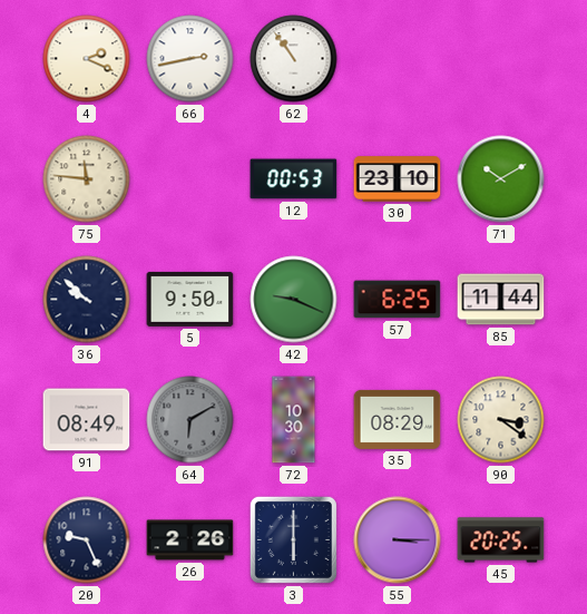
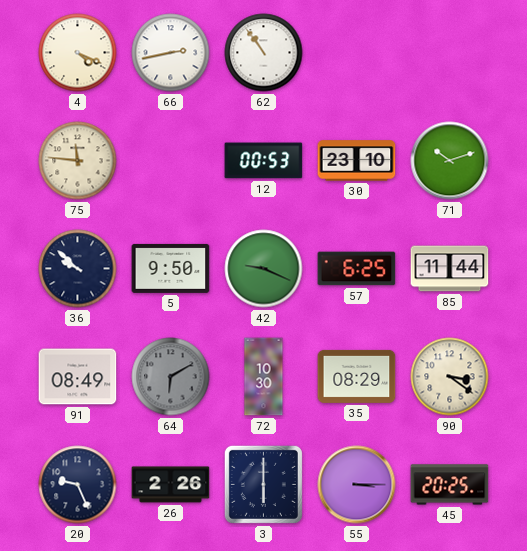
4: 2:19 -> 4:19
71: 10:10 -> 10:12
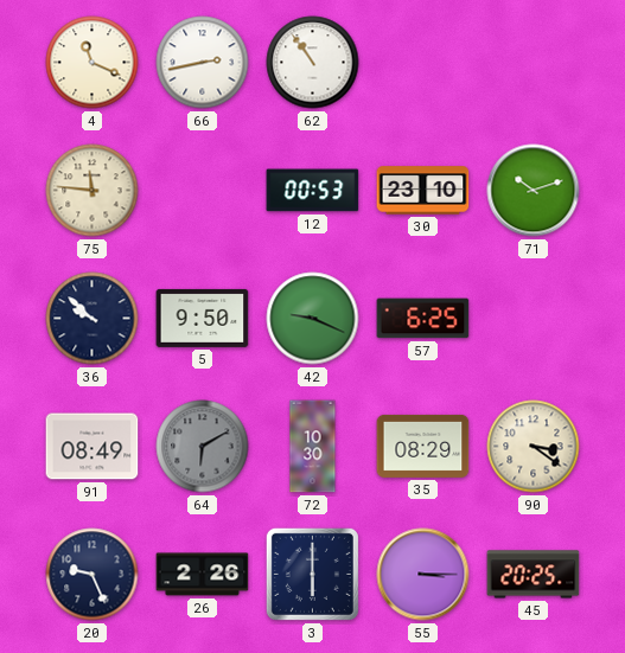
4: 4:19 -> 11:19
85: 11:44 -> none
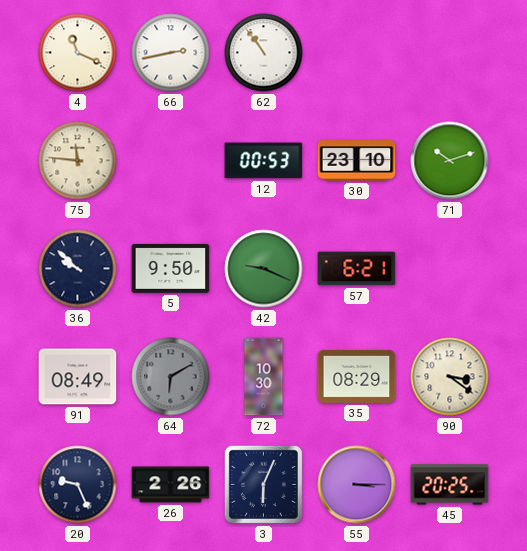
57: 6:25 -> 6:21
3: 6:00 -> 6:04
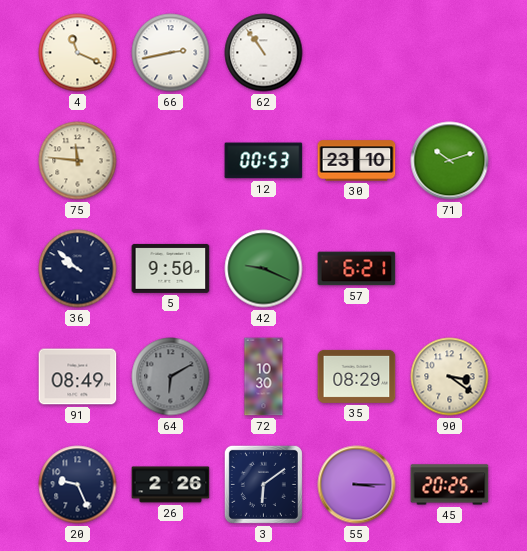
3: 6:04 -> 6:09
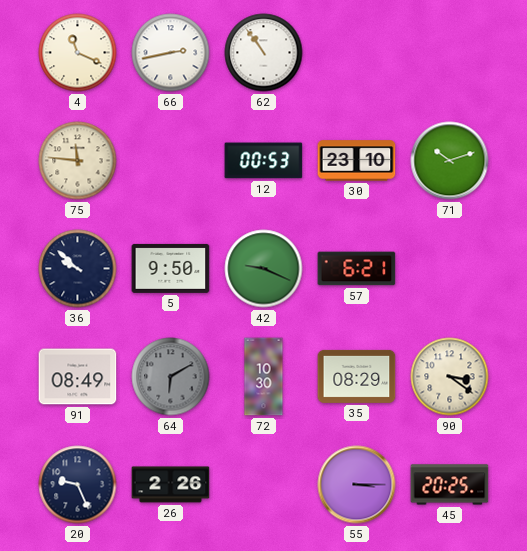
3: 6:09 -> none
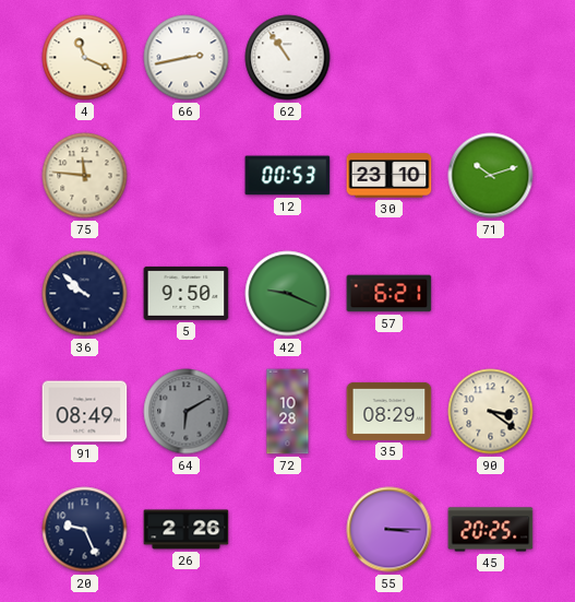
72: 10:30 -> 10:28
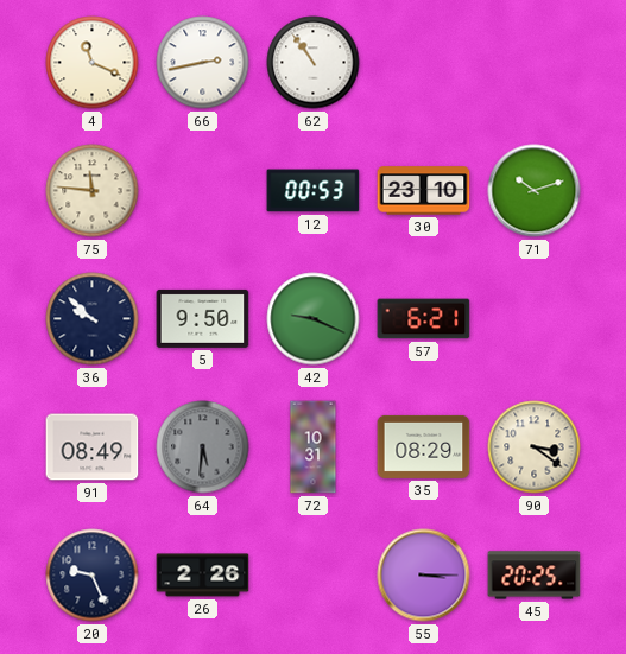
64: 6:10 -> 5:31
72: 10:28 -> 10:31
